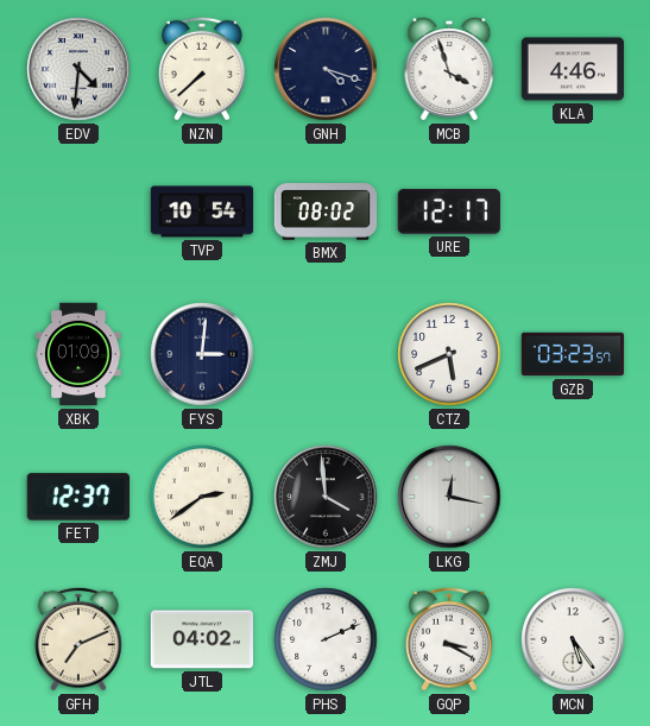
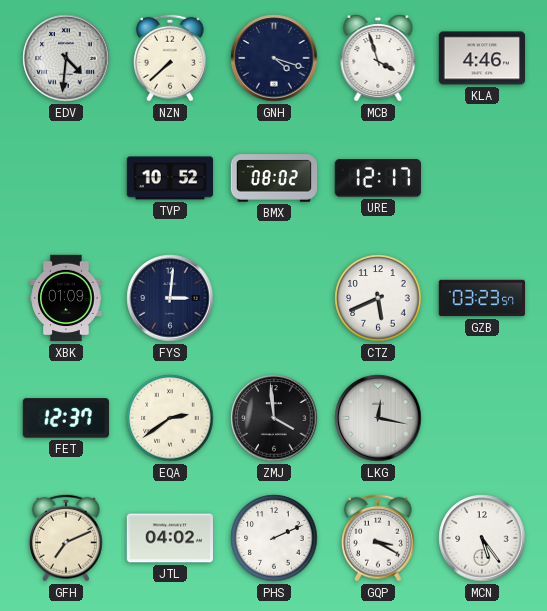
TVP: 10:54 -> 10:52
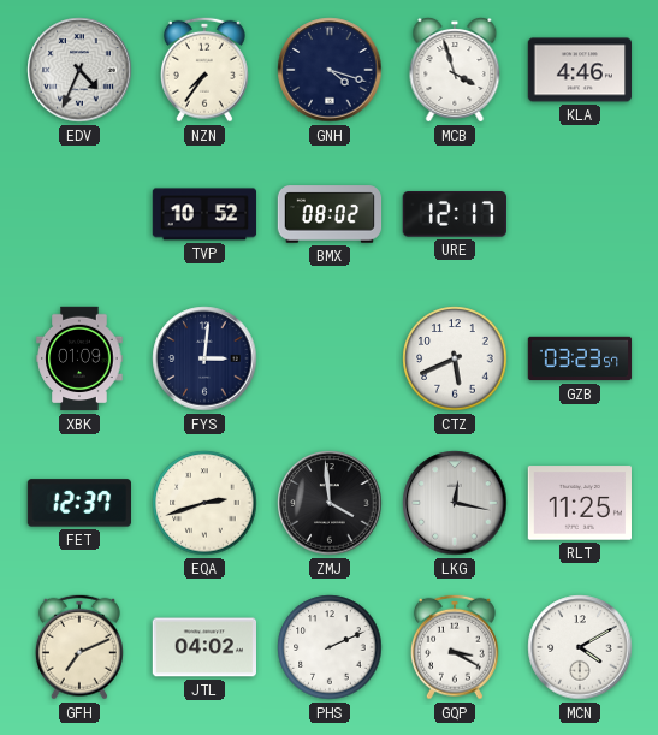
EDV: 4:31 -> 4:34
NZN: 7:38 -> 7:36
EQA: 2:39 -> 2:42
RLT: none -> 11:25
MCN: 5:24 -> 4:10
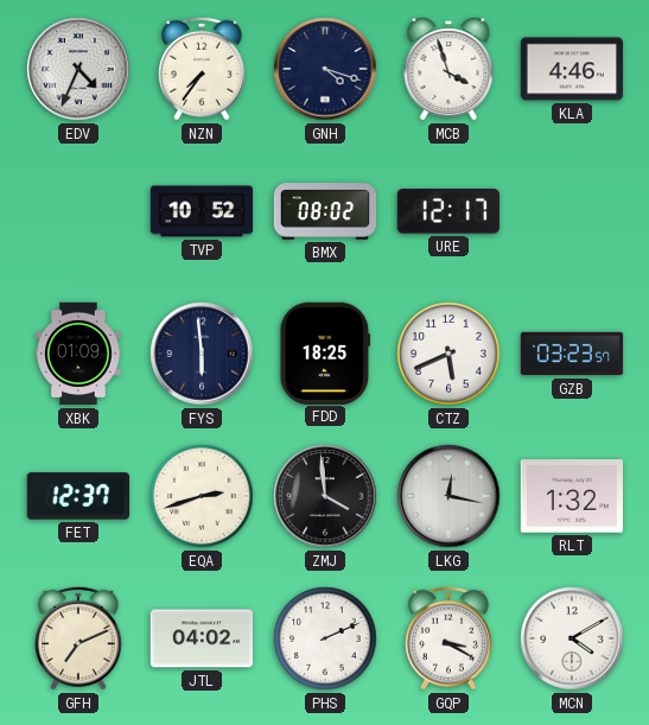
FYS: 3:01 -> 5:59
FDD: none -> 18:25
RLT: 11:25 -> 1:32
